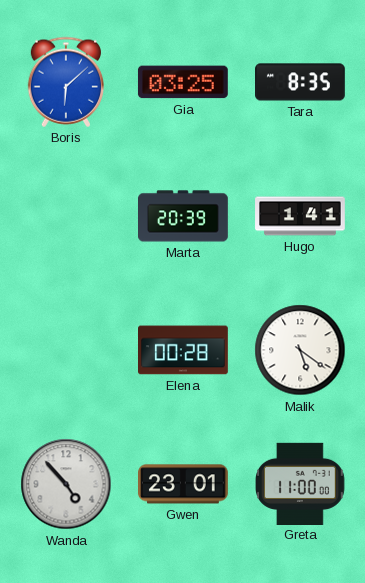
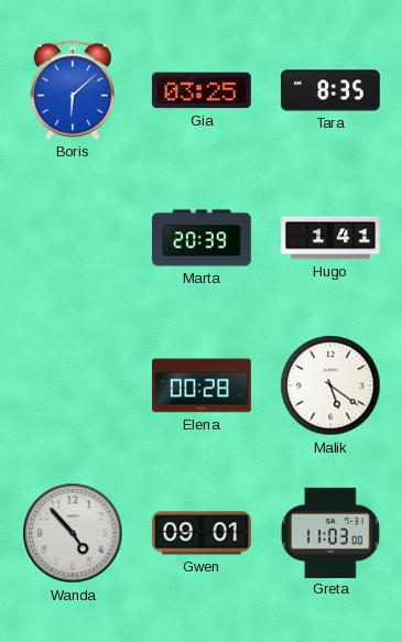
Gwen: 23:01 -> 09:01
Greta: 11:00 -> 11:03
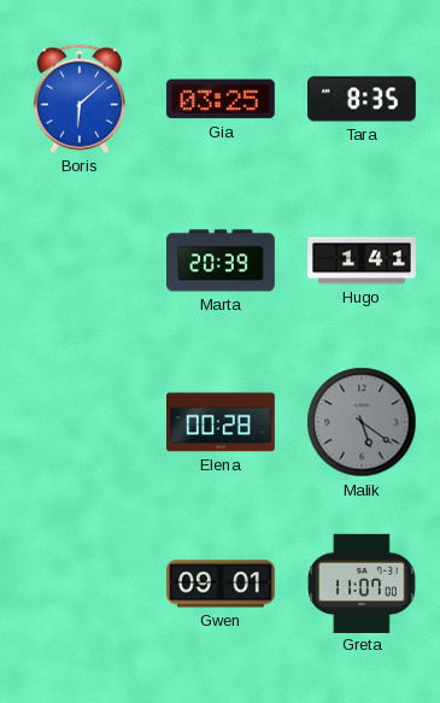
Malik dial: white -> grey
Wanda: 4:53 -> none
Greta: 11:03 -> 11:07
